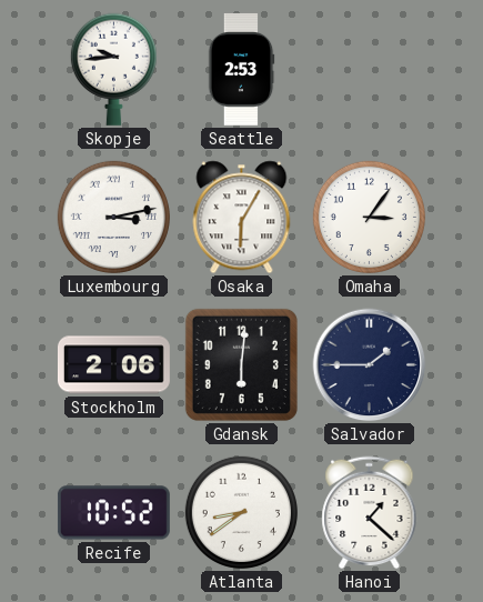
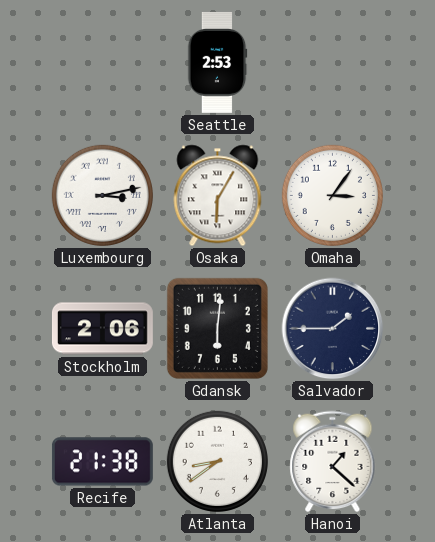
Skopje: 9:44 -> none
Recife: 10:52 -> 21:38
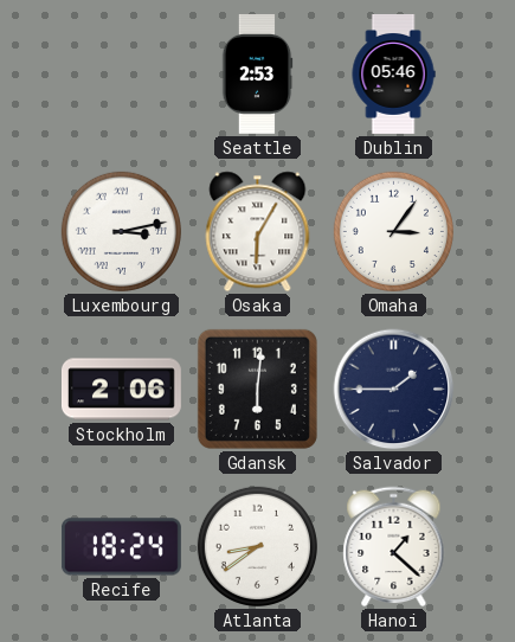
Dublin: none -> 05:46
Recife: 21:38 -> 18:24
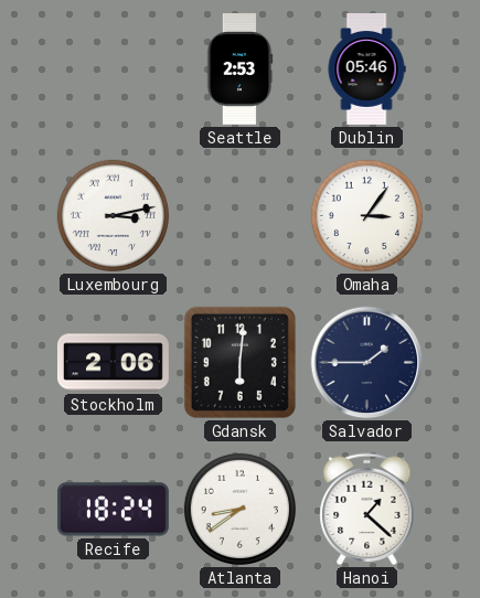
Osaka: 6:05 -> none
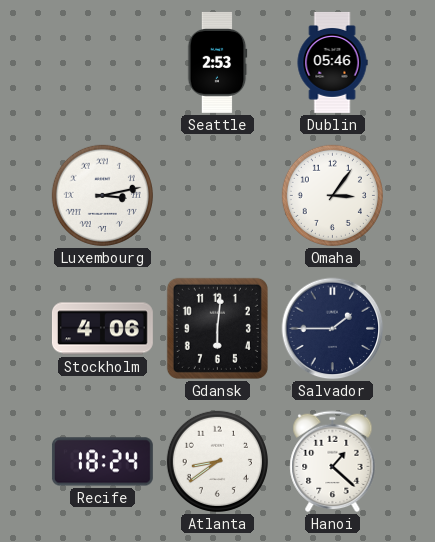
Stockholm: 2:06 -> 4:06
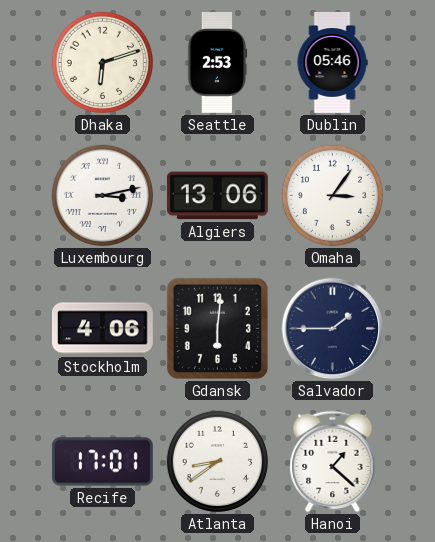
Dhaka: none -> 6:12
Algiers: none -> 13:06
Recife: 18:24 -> 17:01
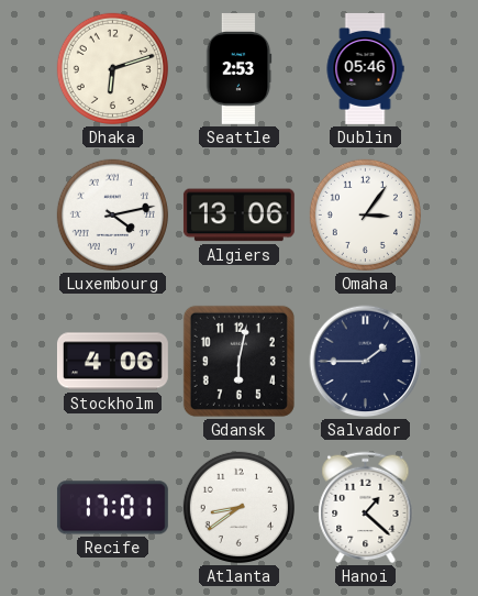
Luxembourg: 3:13 -> 4:13
Gdansk: 6:01 -> 6:02
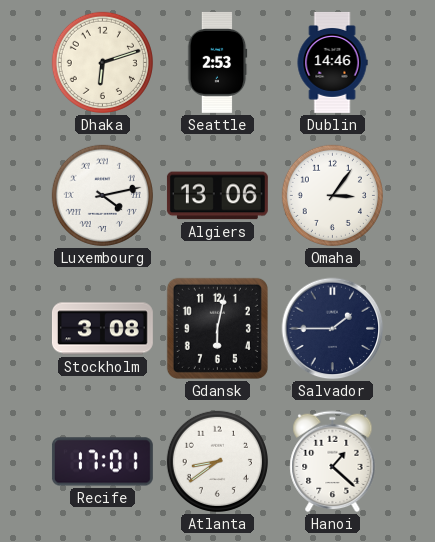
Dublin: 05:46 -> 14:46
Stockholm: 4:06 -> 3:08
